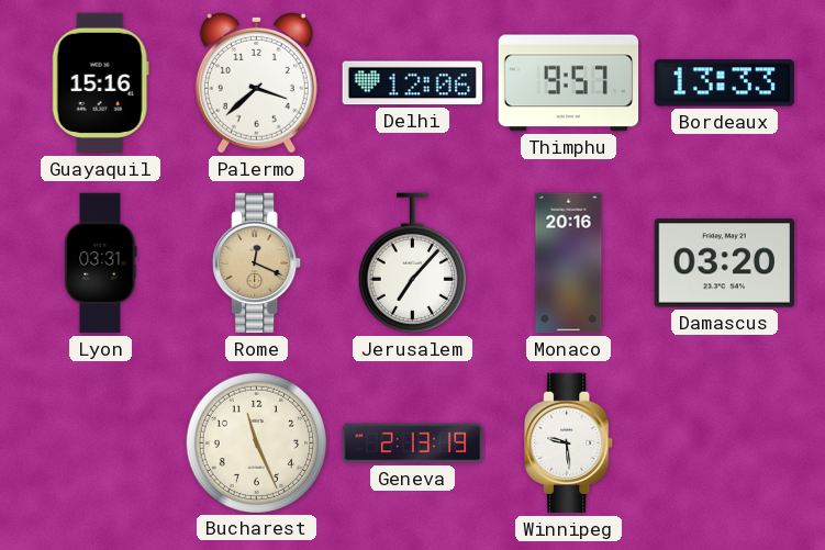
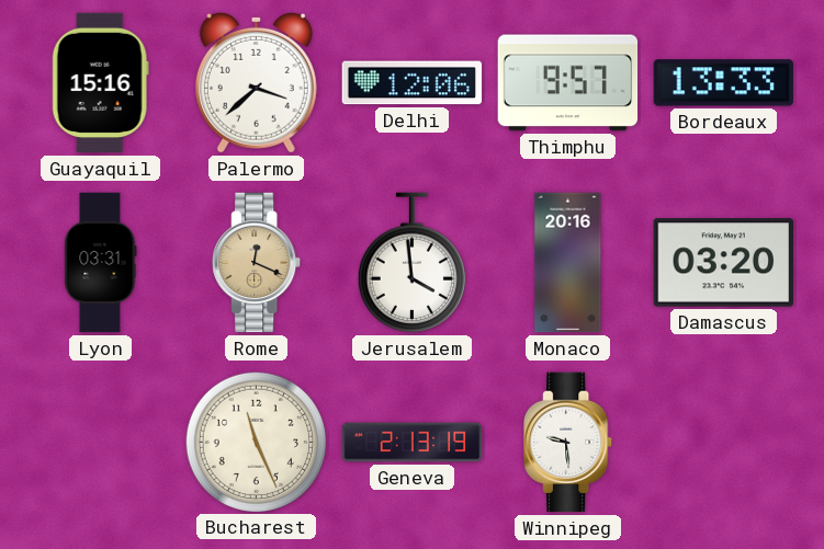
Jerusalem: 7:07 -> 3:59
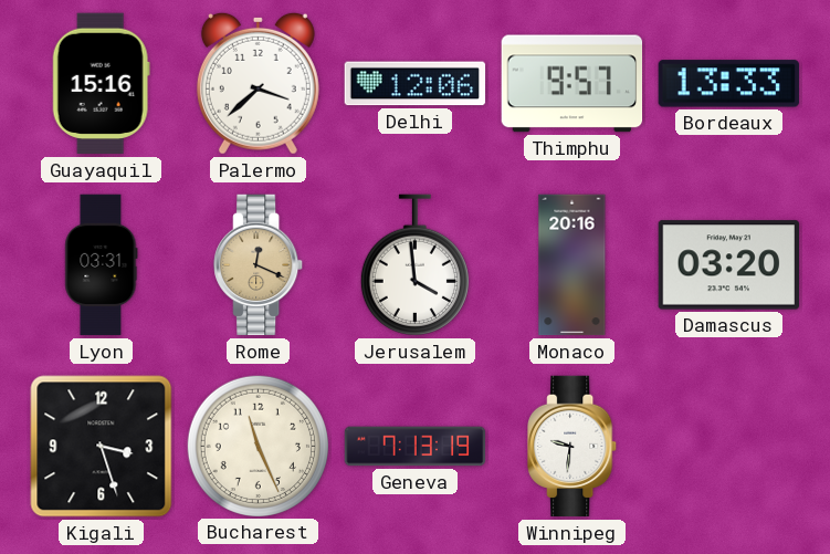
Kigali: none -> 3:27
Geneva: 2:13 -> 7:13
Winnipeg: 9:29 -> 9:31
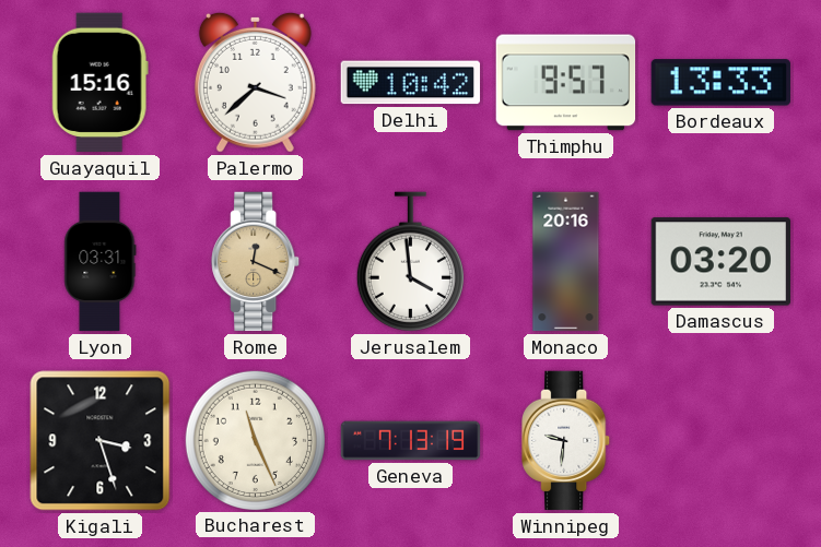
Delhi: 12:06 -> 10:42
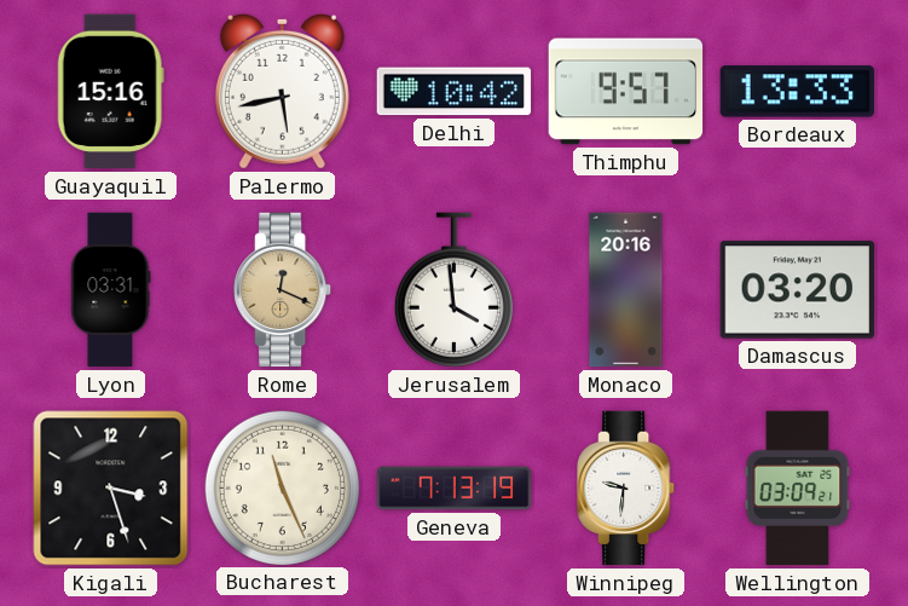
Palermo: 3:38 -> 5:43
Wellington: none -> 03:09
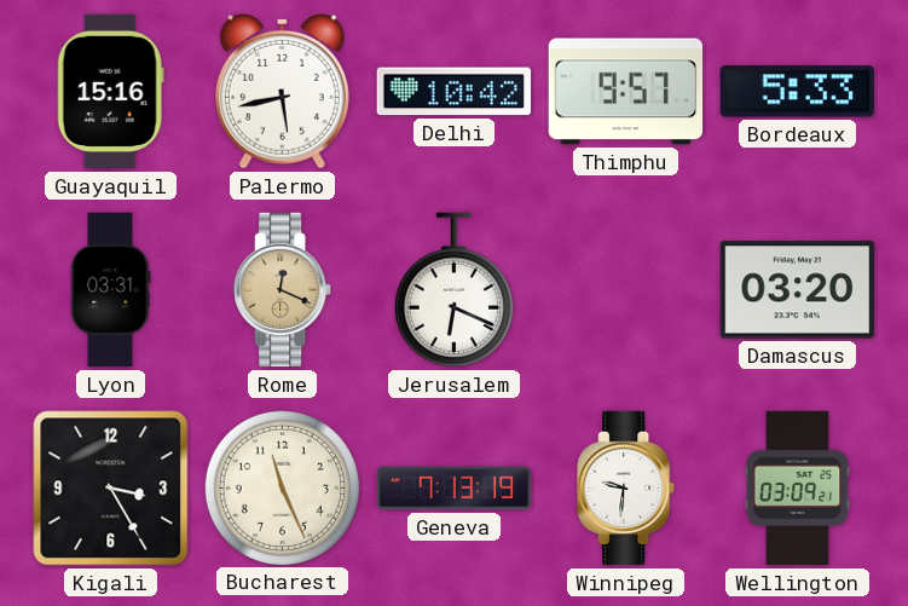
Bordeaux: 13:33 -> 5:33
Jerusalem: 3:59 -> 6:19
Monaco: 20:16 -> none
Kigali: 3:27 -> 3:25
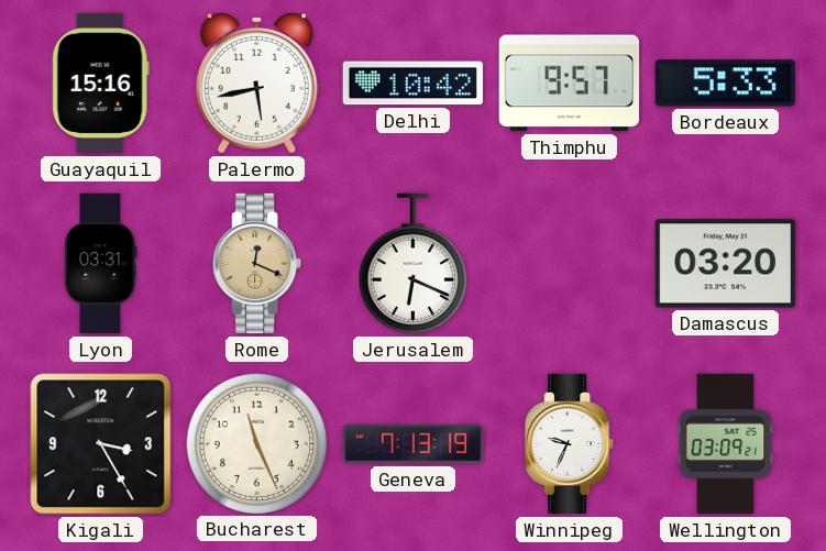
Winnipeg: 9:31 -> 9:34
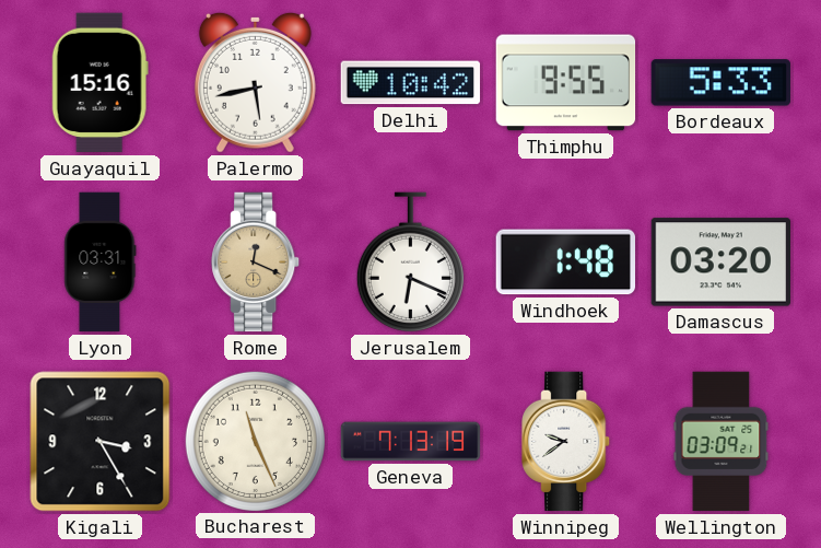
Thimphu: 9:57 -> 9:55
Windhoek: none -> 1:48
Winnipeg: 9:34 -> 9:39
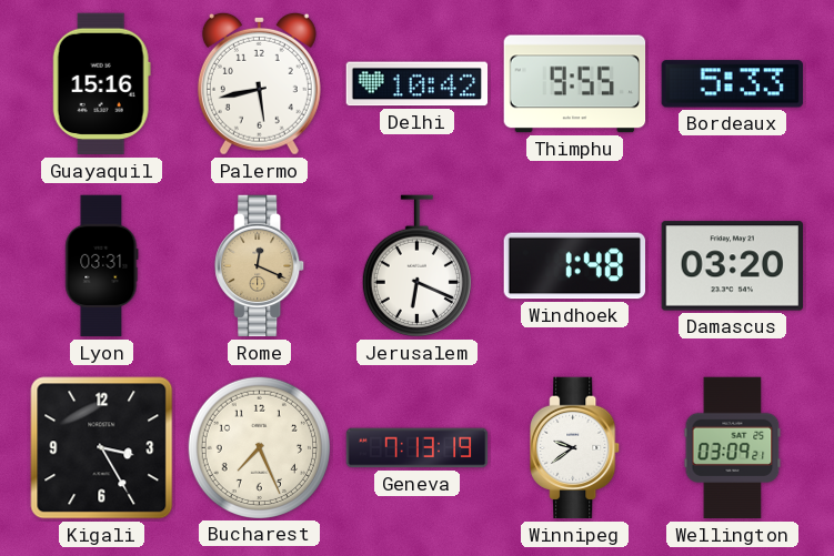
Bucharest: 11:26 -> 7:26
